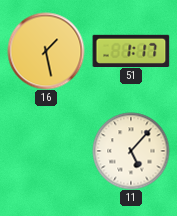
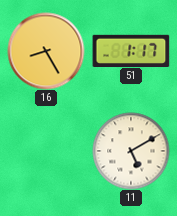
16: 1:28 -> 8:25
11: 5:07 -> 5:10
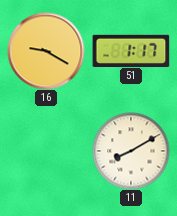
16: 8:25 -> 9:20
11: 5:10 -> 8:10
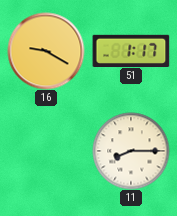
11: 8:10 -> 8:15
